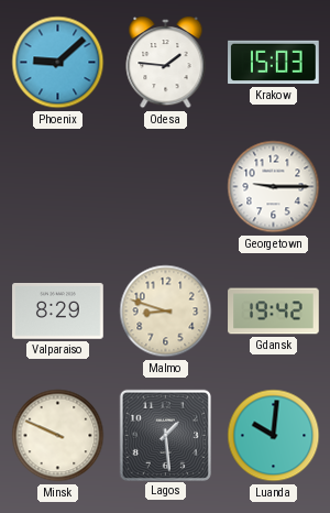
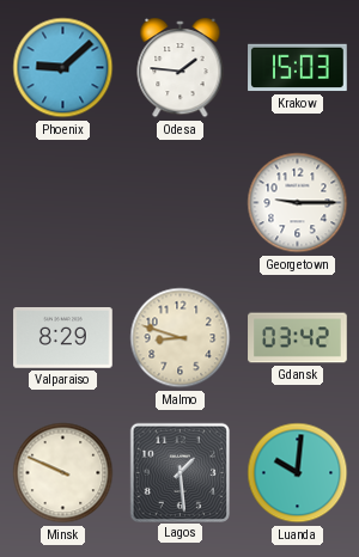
Gdansk: 19:42 -> 03:42
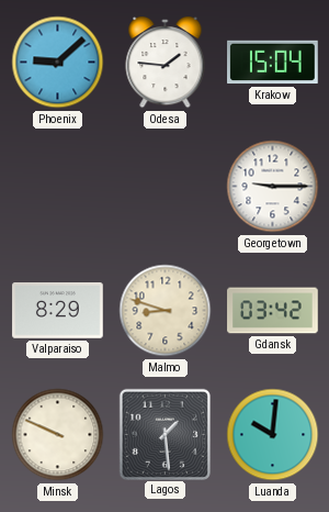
Krakow: 15:03 -> 15:04
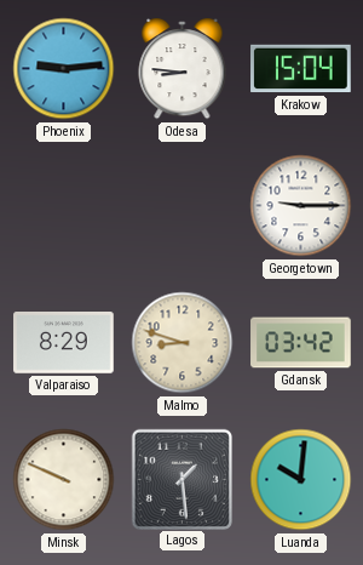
Phoenix: 9:08 -> 9:14
Odesa: 1:46 -> 8:46
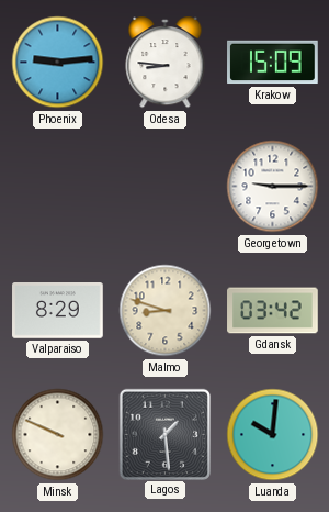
Krakow: 15:04 -> 15:09
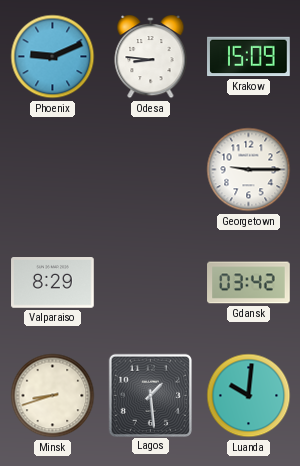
Phoenix: 9:14 -> 9:11
Malmo: 8:48 -> none
Minsk: 9:49 -> 8:42
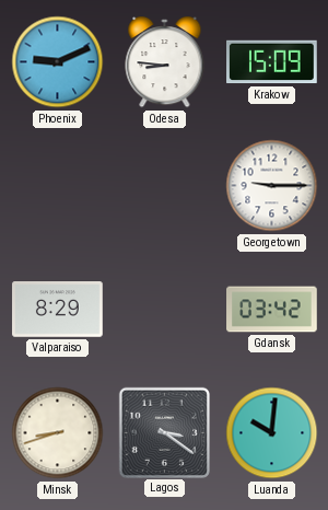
Lagos: 1:29 -> 3:21
